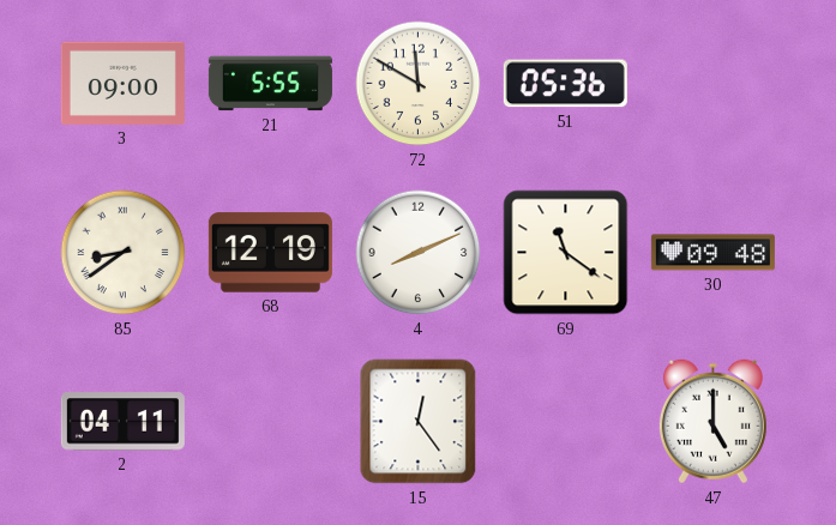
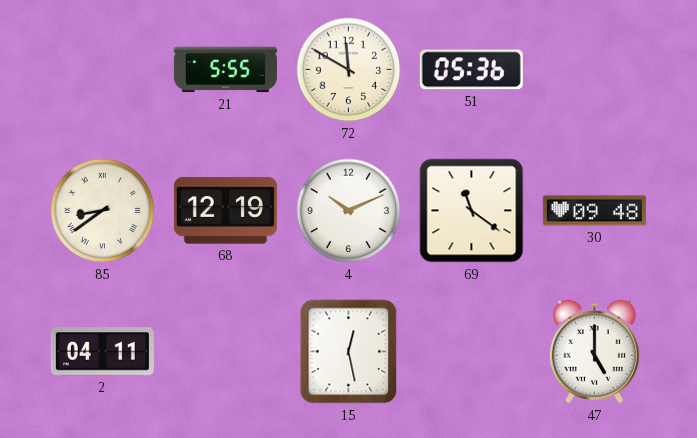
3: 09:00 -> none
4: 8:11 -> 10:11
15: 12:24 -> 12:28
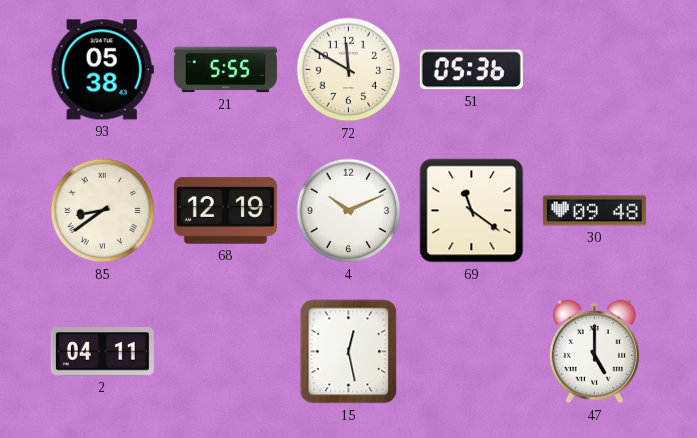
93: none -> 05:38
